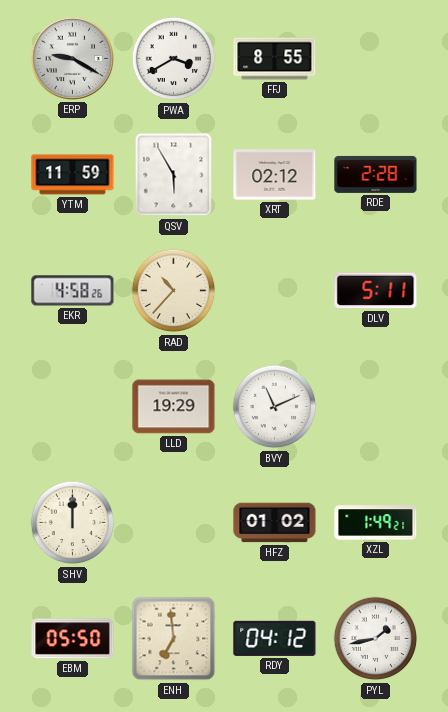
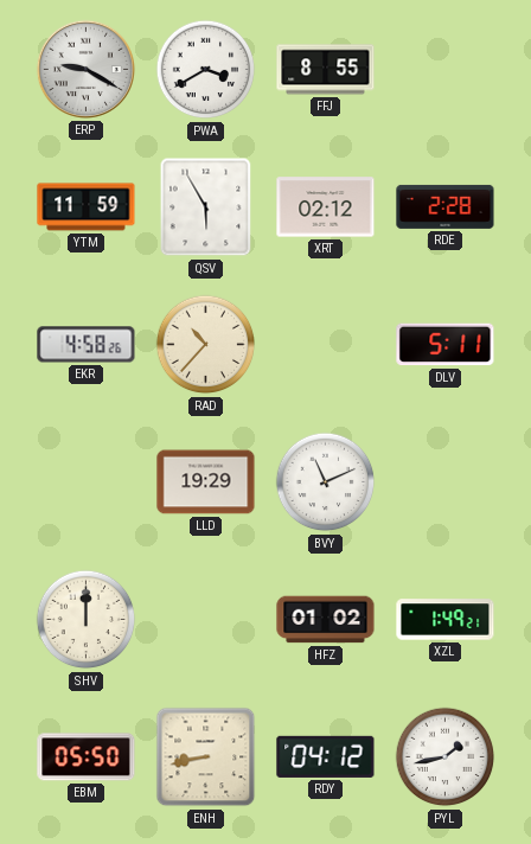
ENH: 6:59 -> 8:43
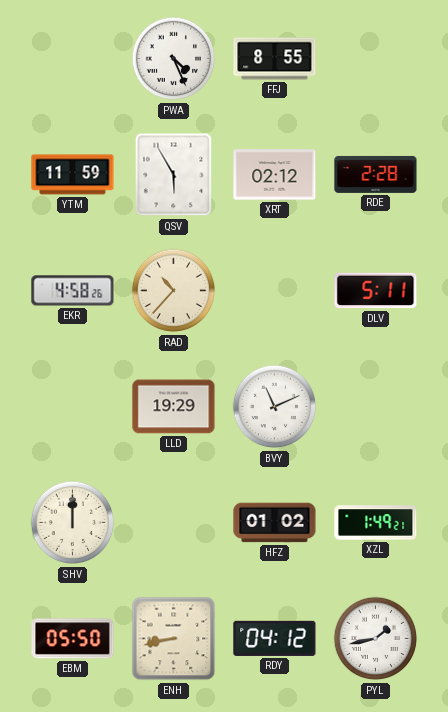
ERP: 9:20 -> none
PWA: 3:40 -> 4:26
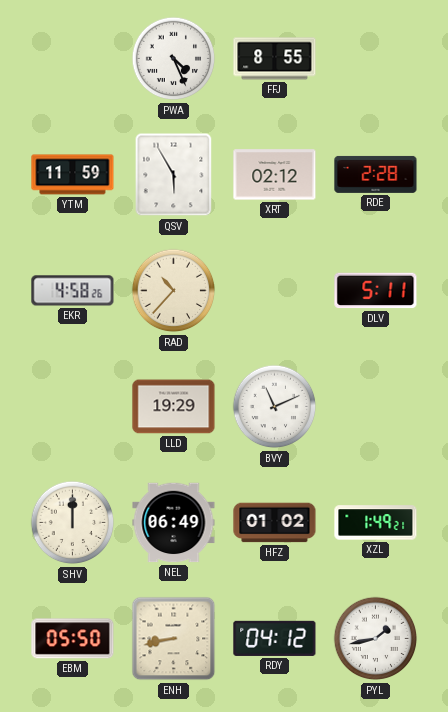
NEL: none -> 06:49
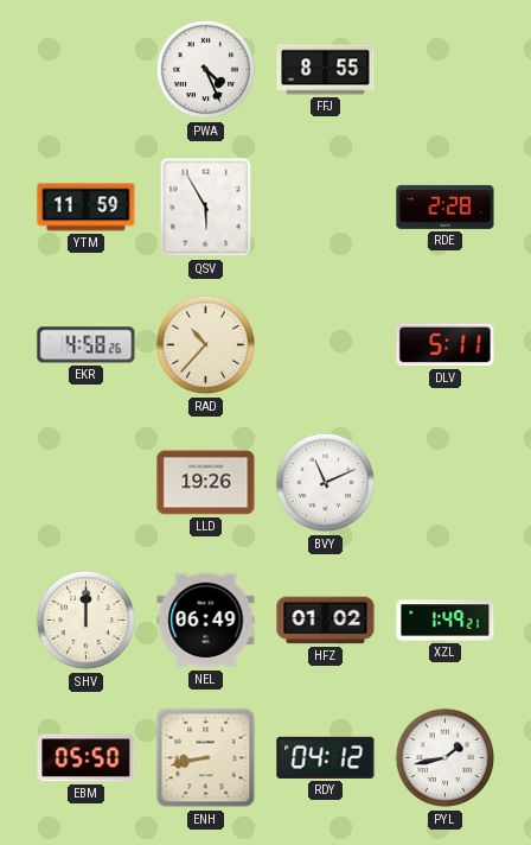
XRT: 02:12 -> none
LLD: 19:29 -> 19:26
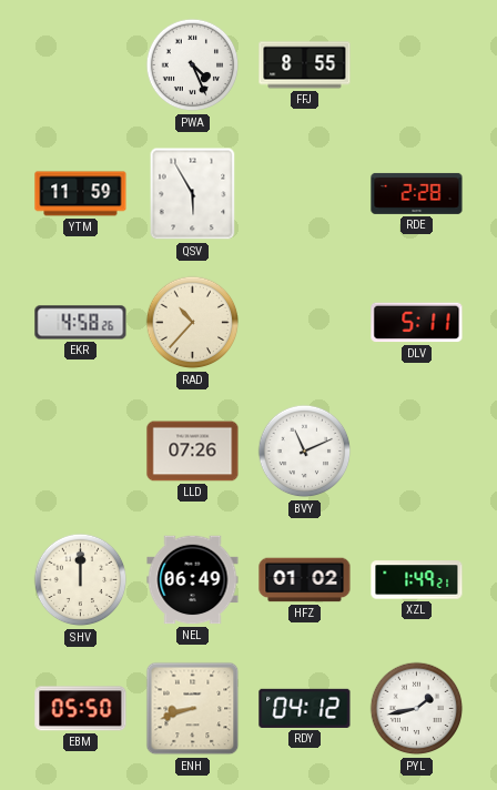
LLD: 19:26 -> 07:26
ENH: 8:43 -> 8:42
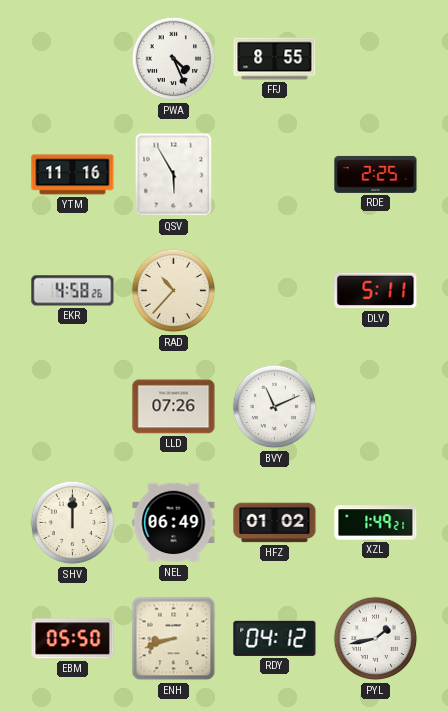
YTM: 11:59 -> 11:16
RDE: 2:28 -> 2:25
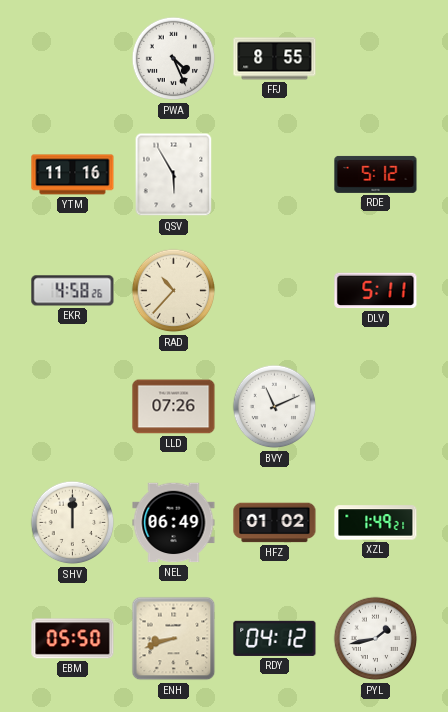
RDE: 2:25 -> 5:12
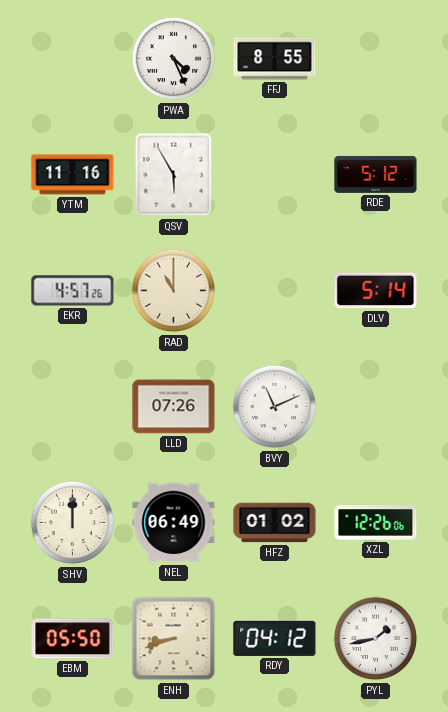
EKR: 4:58 -> 4:57
RAD: 10:37 -> 11:00
DLV: 5:11 -> 5:14
XZL: 1:49 -> 12:26
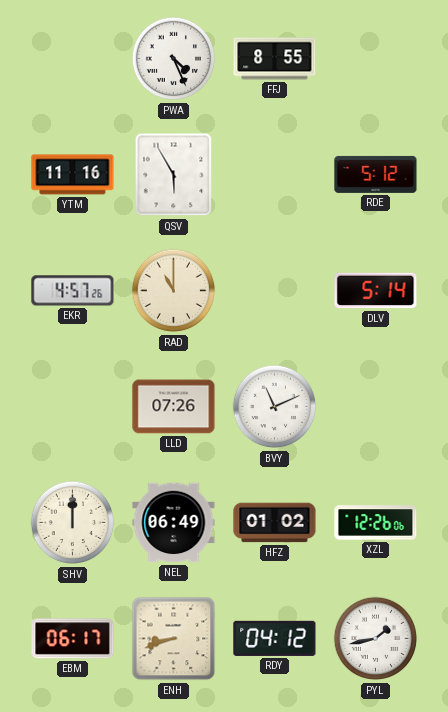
EBM: 05:50 -> 06:17
